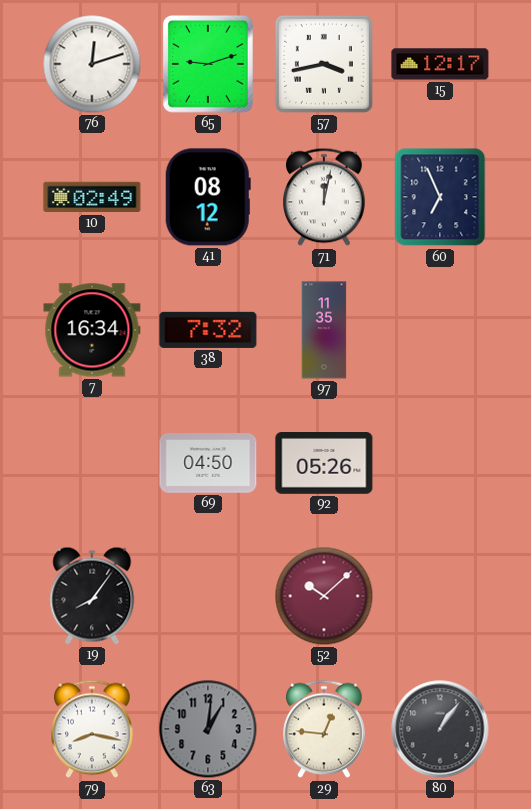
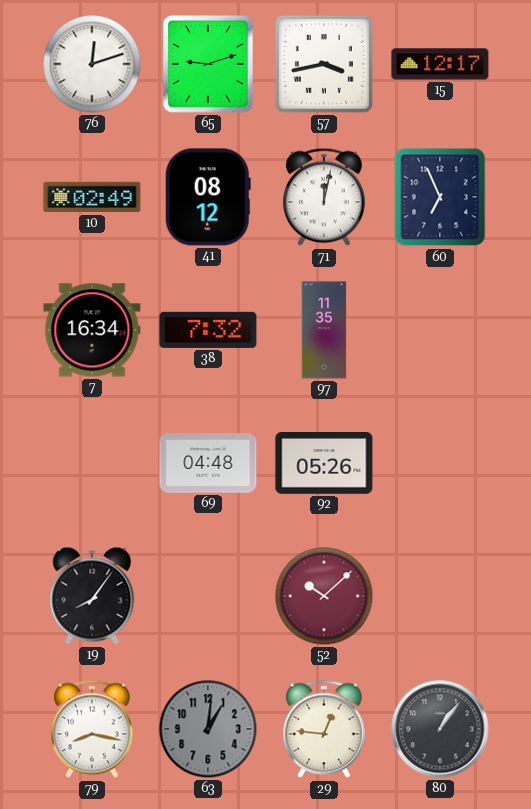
69: 04:50 -> 04:48
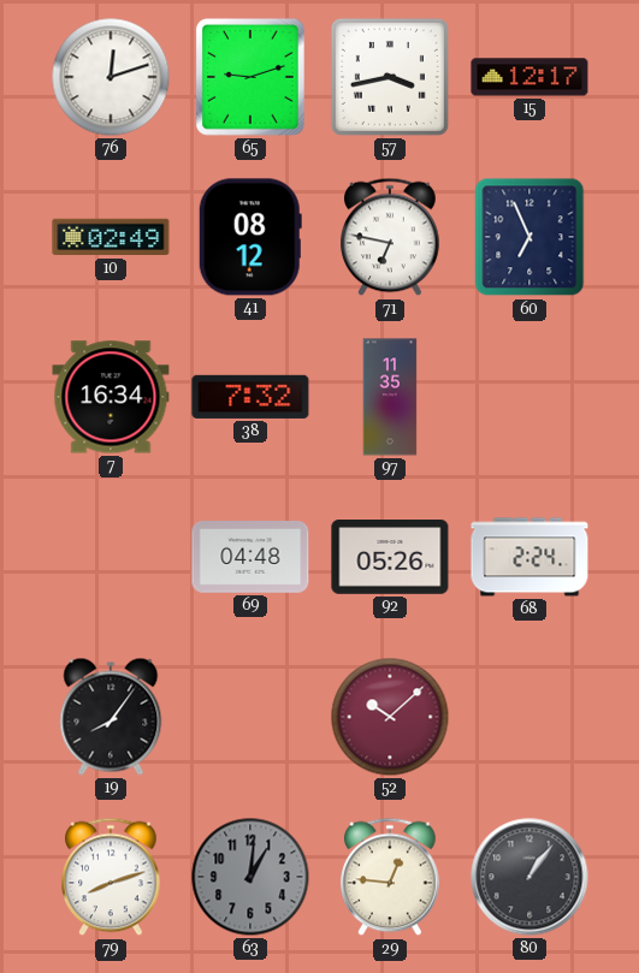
71: 12:02 -> 6:47
68: none -> 2:24
79: 8:17 -> 8:12
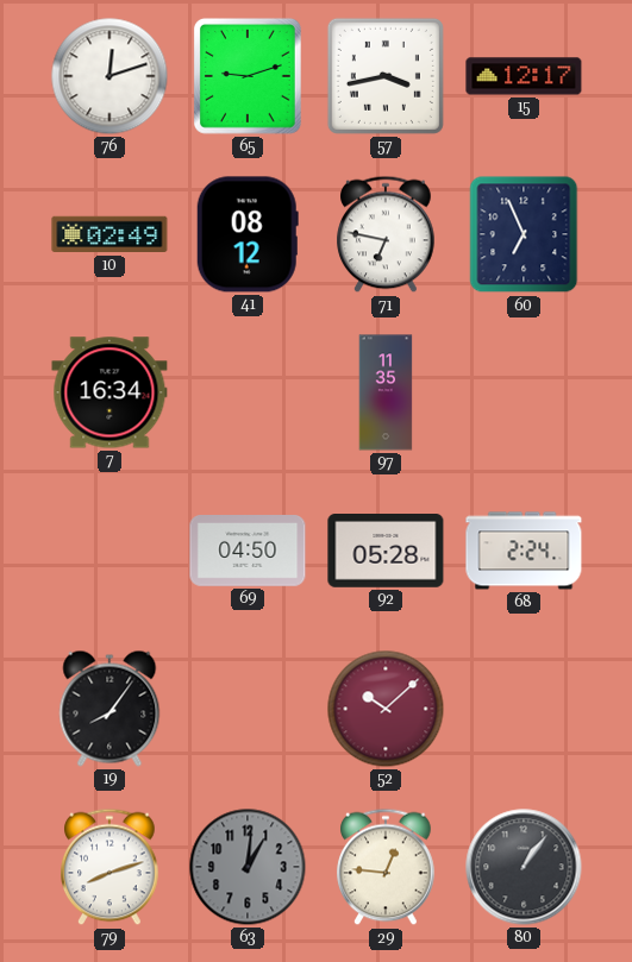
38: 7:32 -> none
69: 04:48 -> 04:50
92: 05:26 -> 05:28
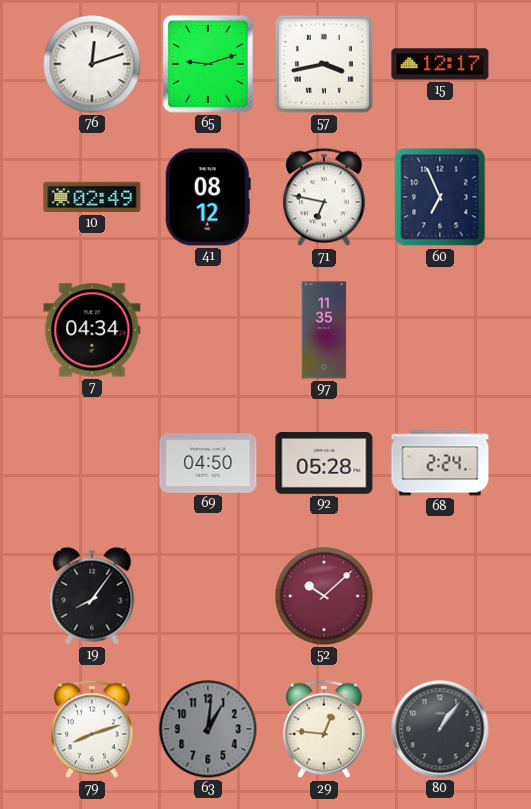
7: 16:34 -> 04:34
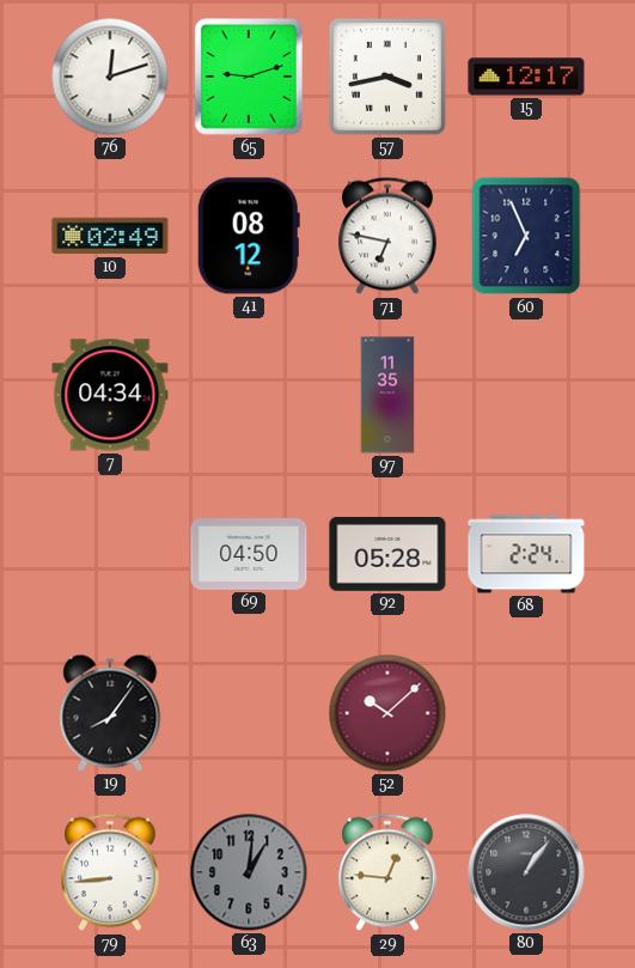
79: 8:12 -> 8:44
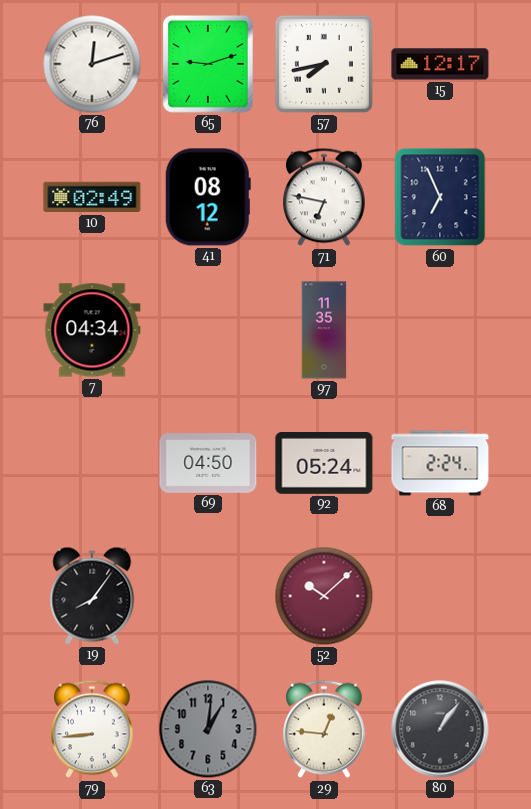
57: 3:43 -> 7:43
92: 05:28 -> 05:24
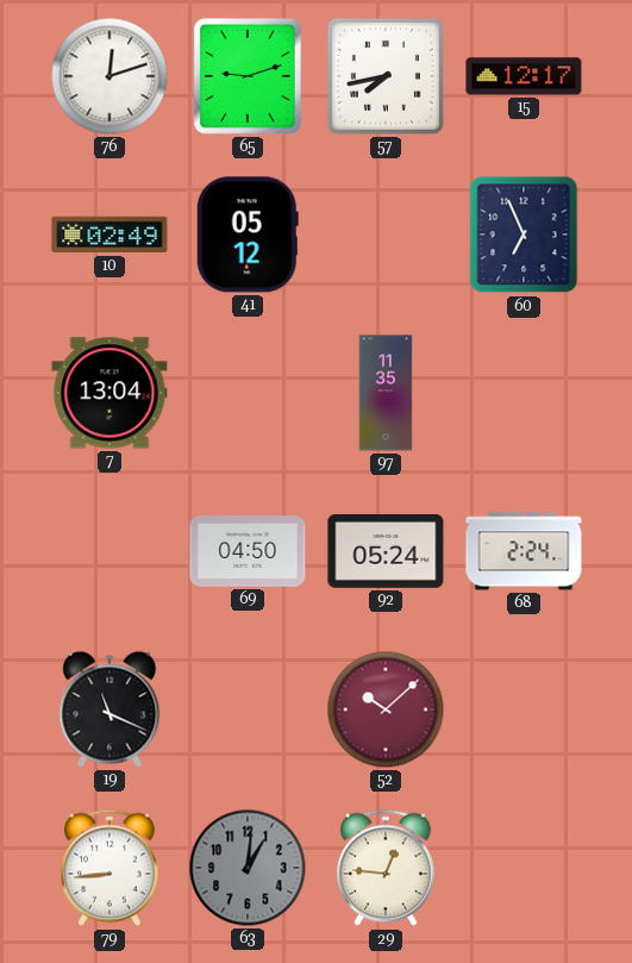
41: 08:12 -> 05:12
71: 6:47 -> none
7: 04:34 -> 13:04
19: 8:06 -> 11:19
80: 1:06 -> none
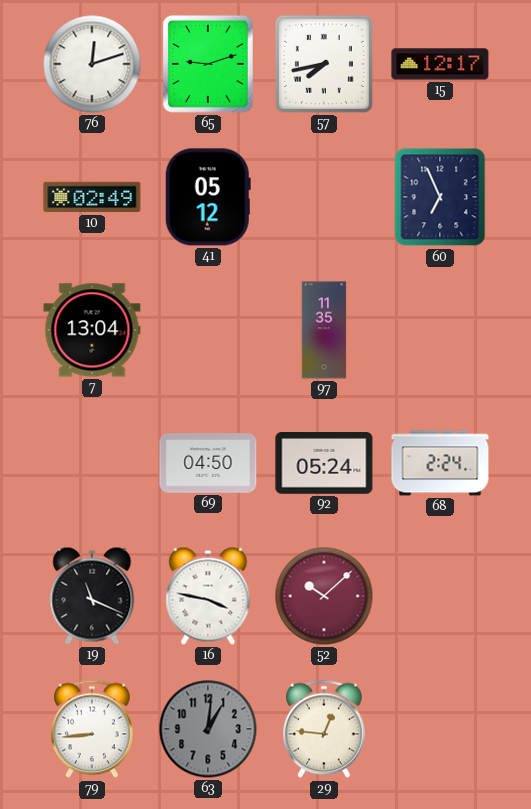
16: none -> 3:47
